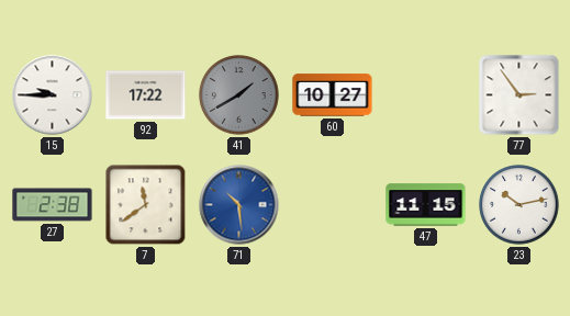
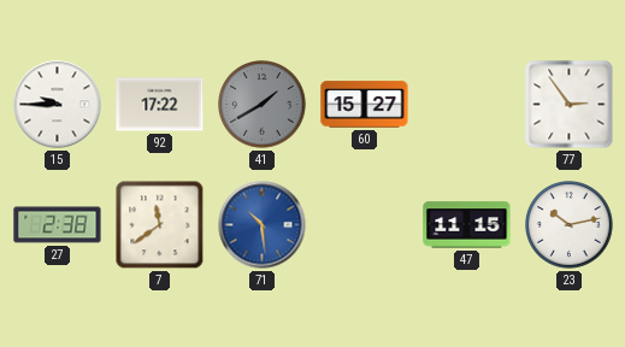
60: 10:27 -> 15:27
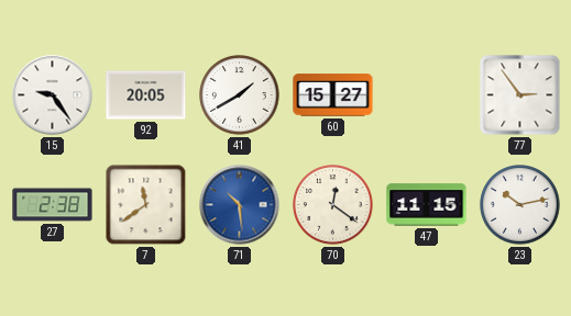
15: 9:45 -> 9:24
92: 17:22 -> 20:05
41 dial: grey -> white
70: none -> 12:21
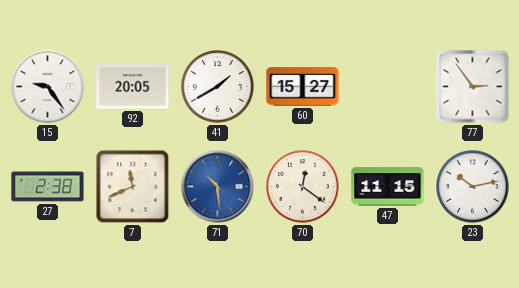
7: 11:39 -> 11:41
